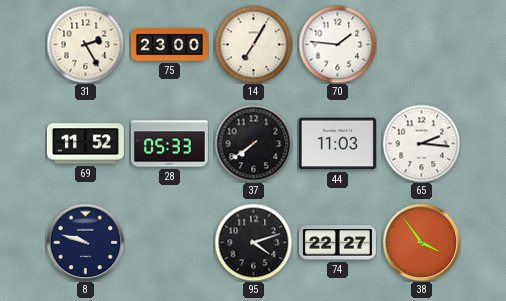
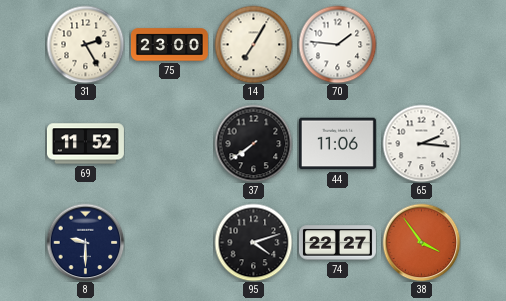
28: 05:33 -> none
44: 11:03 -> 11:06
8: 9:48 -> 9:30
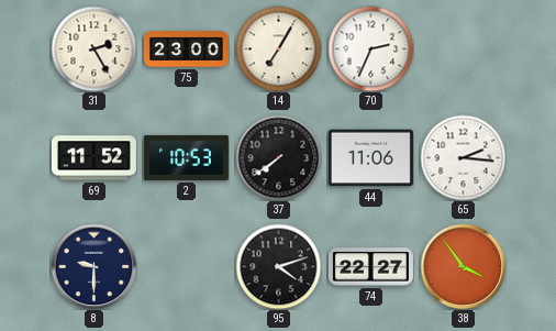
70: 1:46 -> 2:34
2: none -> 10:53
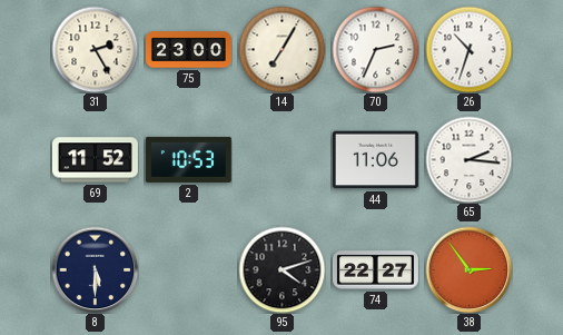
26: none -> 10:33
37: 7:39 -> none
8: 9:30 -> 5:30
38: 3:54 -> 2:54
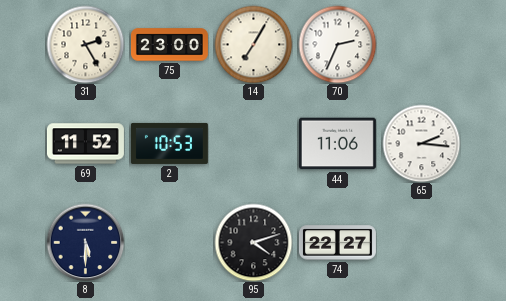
26: 10:33 -> none
38: 2:54 -> none
